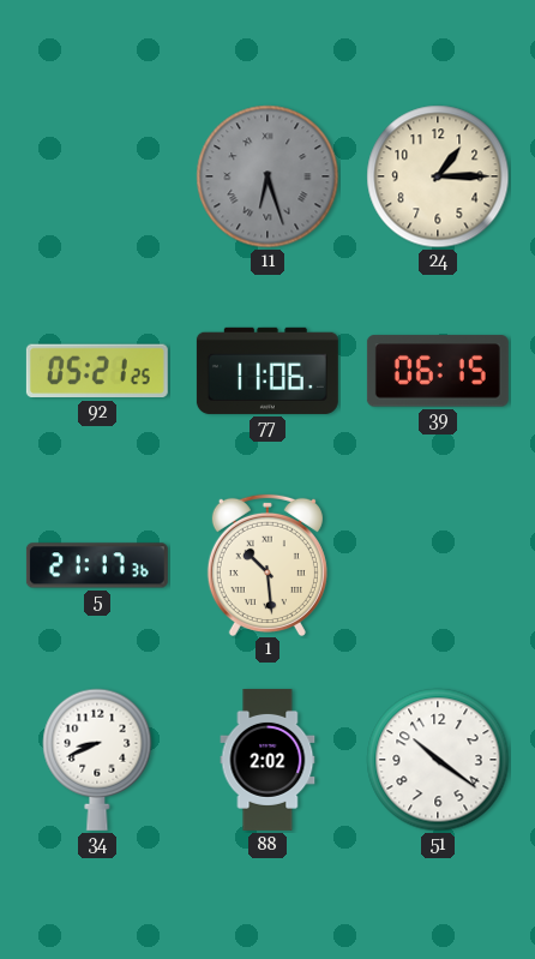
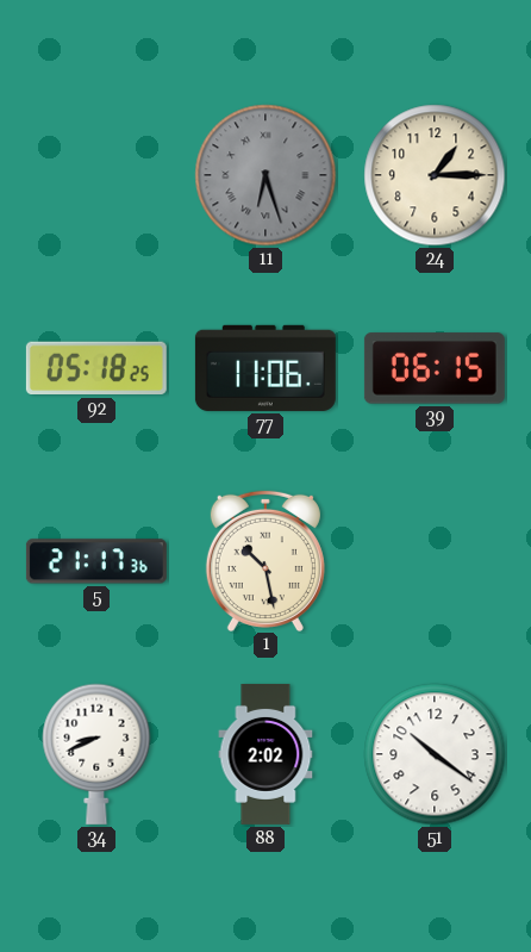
92: 05:21 -> 05:18
1: 10:29 -> 10:28
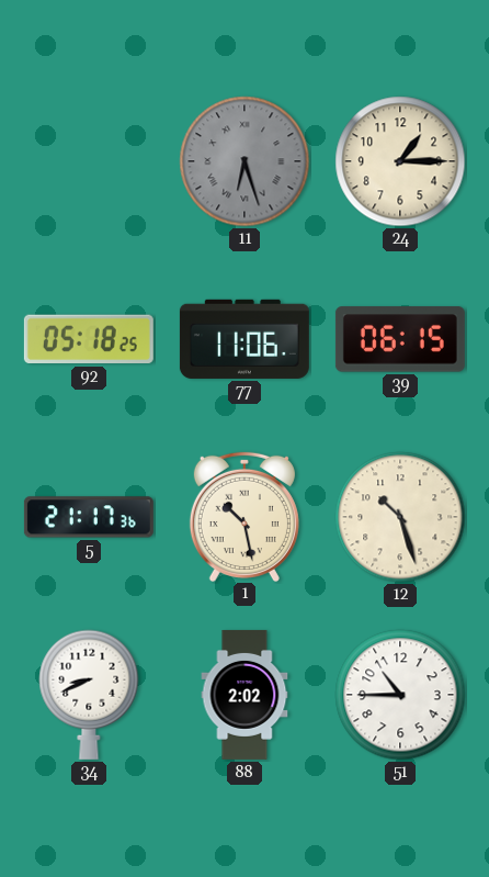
12: none -> 10:27
51: 10:21 -> 10:45
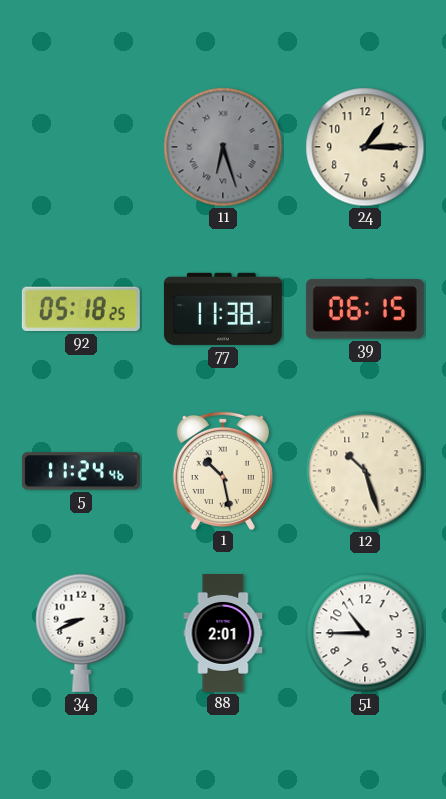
77: 11:06 -> 11:38
5: 21:17 -> 11:24
88: 2:02 -> 2:01
